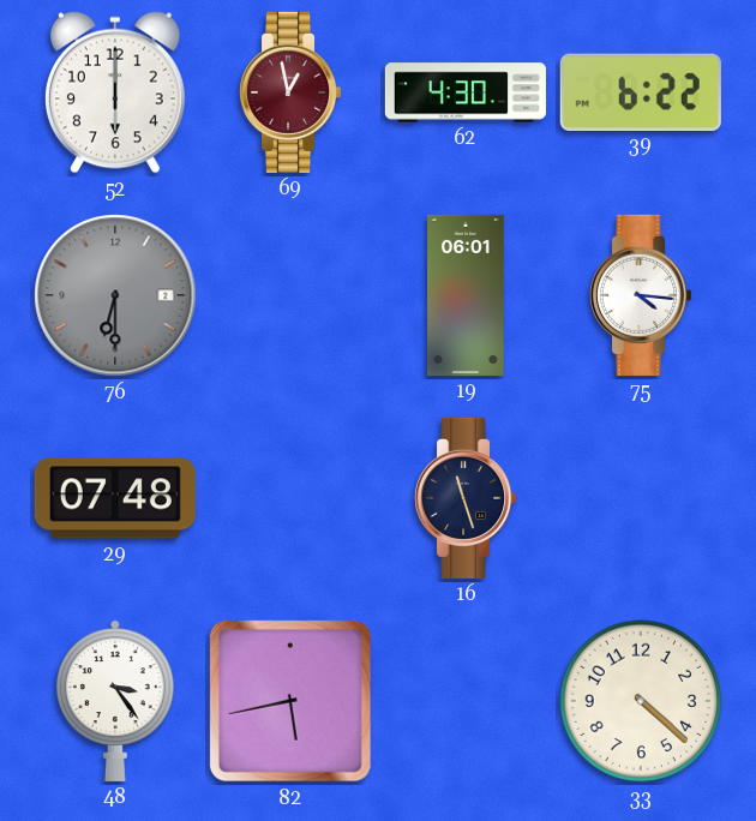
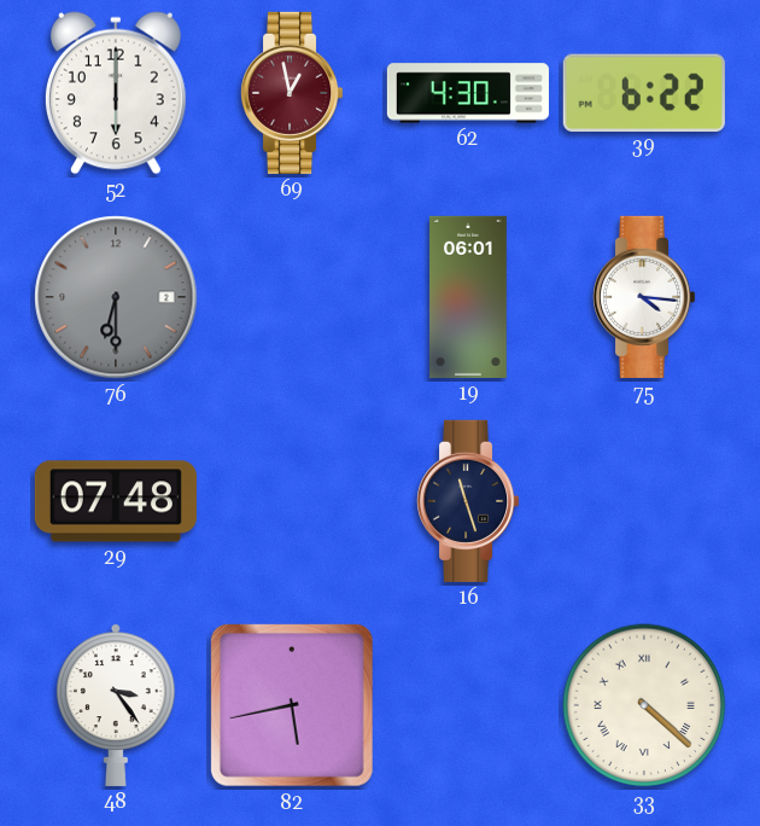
33 numerals: Arabic -> Roman
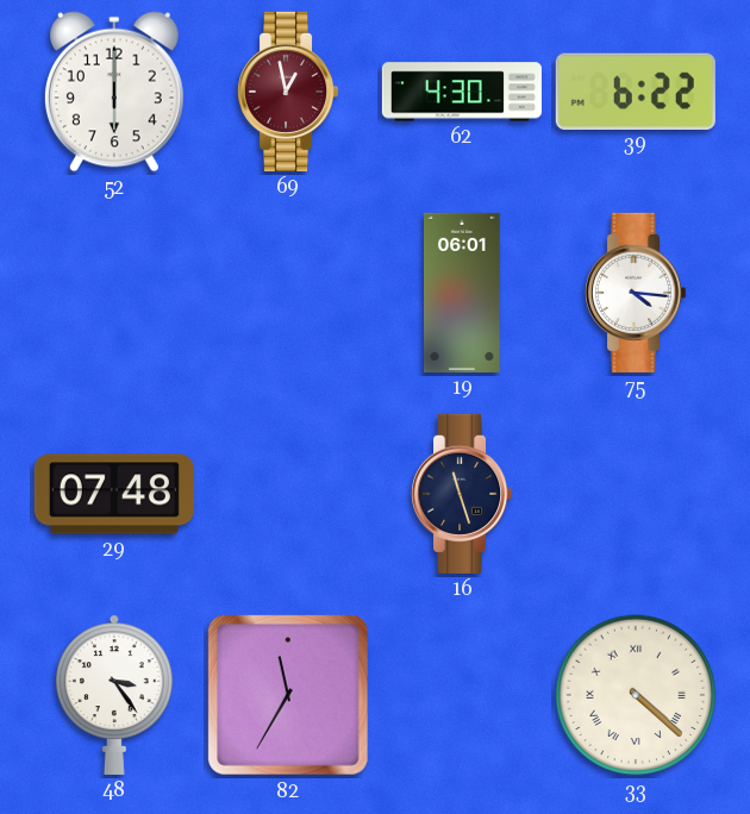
76: 6:30 -> none
82: 5:43 -> 11:35
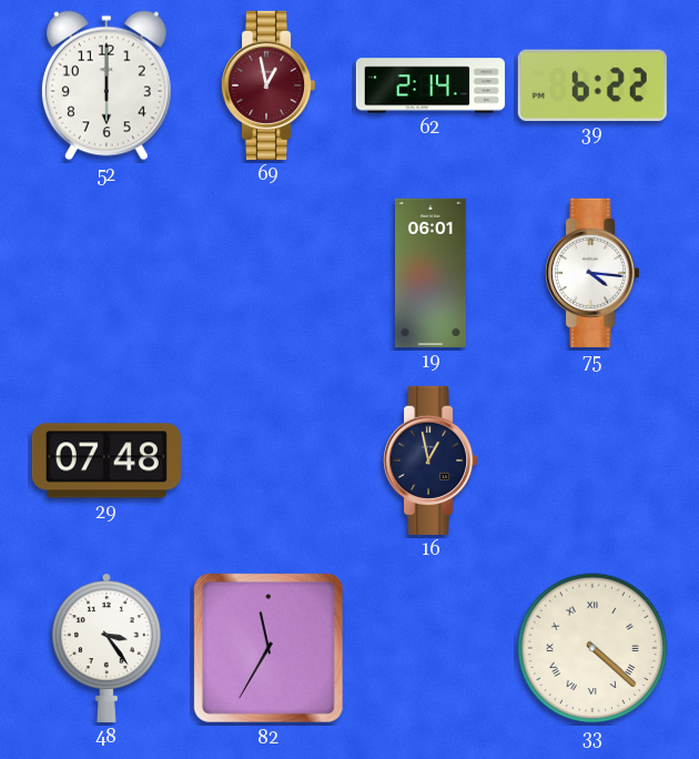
62: 4:30 -> 2:14
16: 11:27 -> 12:58
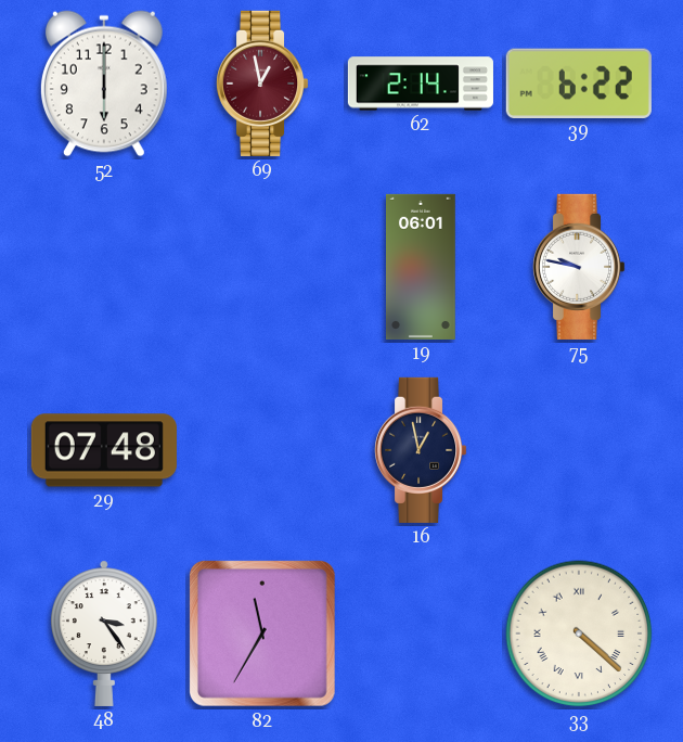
75: 4:16 -> 9:47
